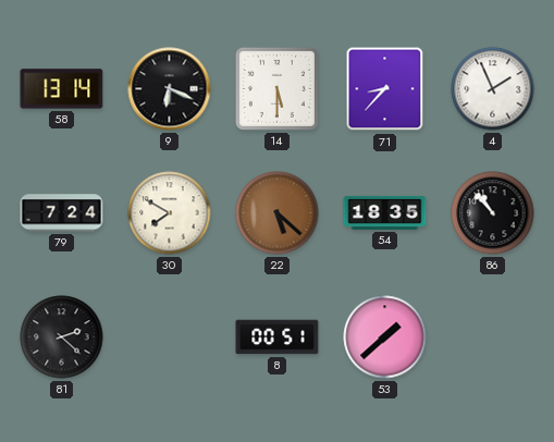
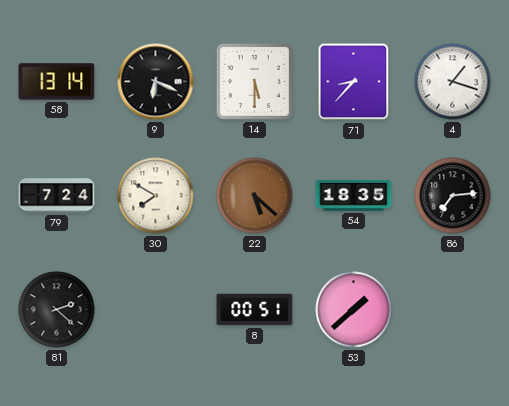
4: 1:56 -> 1:18
86: 10:53 -> 7:14
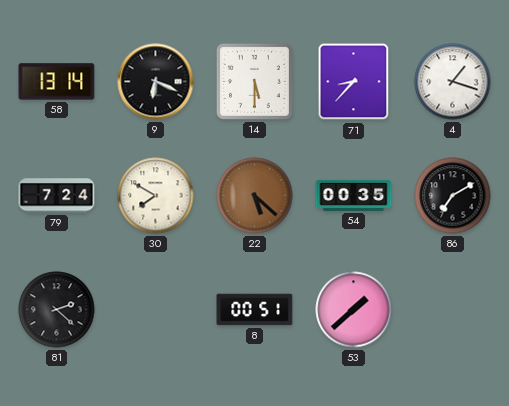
54: 18:35 -> 00:35
86: 7:14 -> 7:10
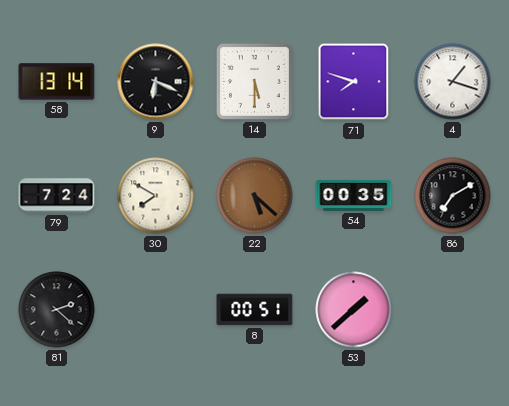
71: 8:37 -> 7:48
